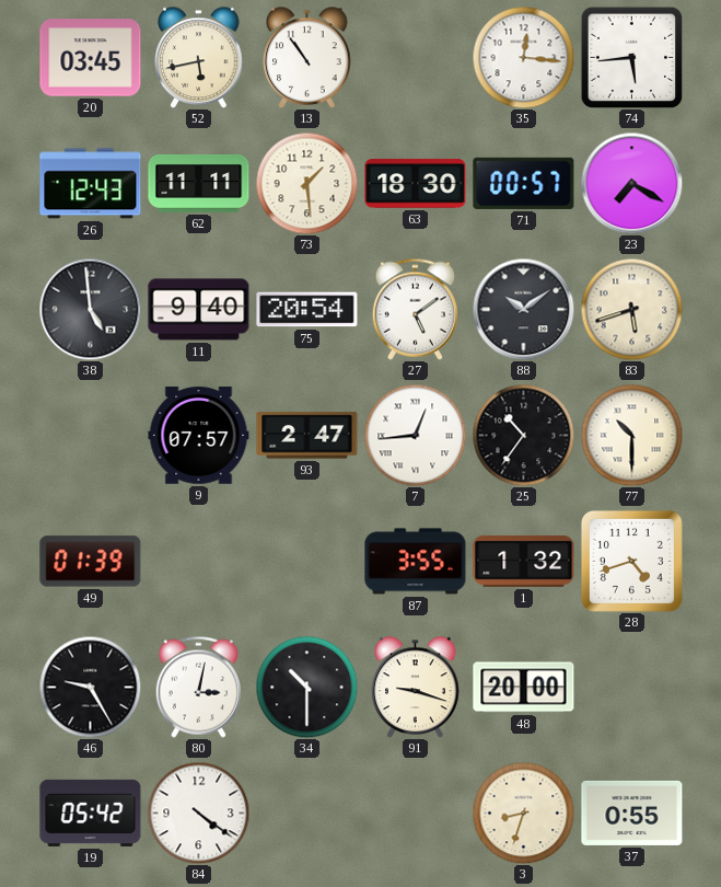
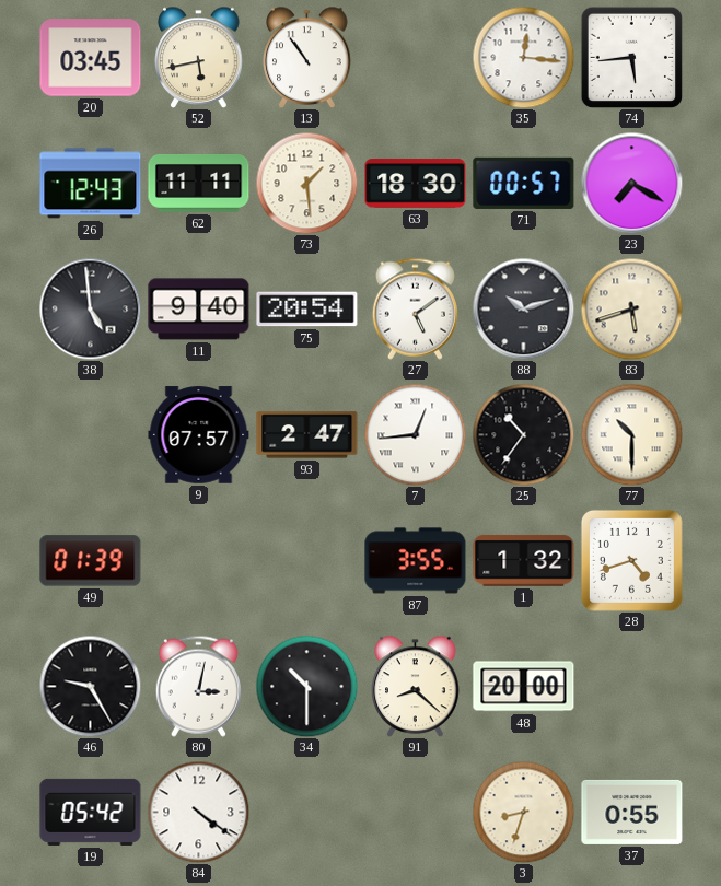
88: 10:09 -> 10:12
91: 9:18 -> 8:22
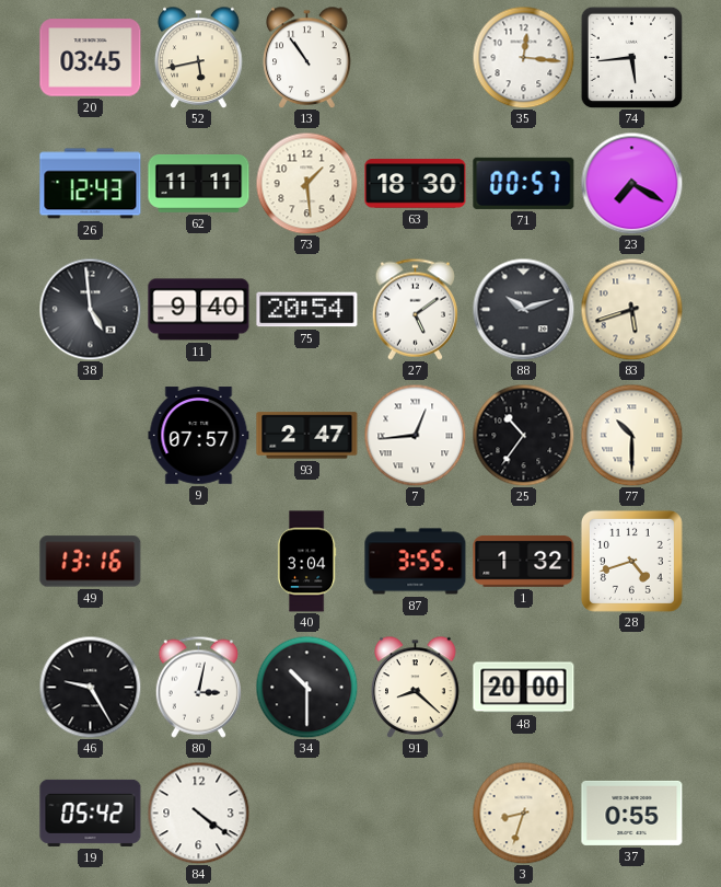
49: 01:39 -> 13:16
40: none -> 3:04
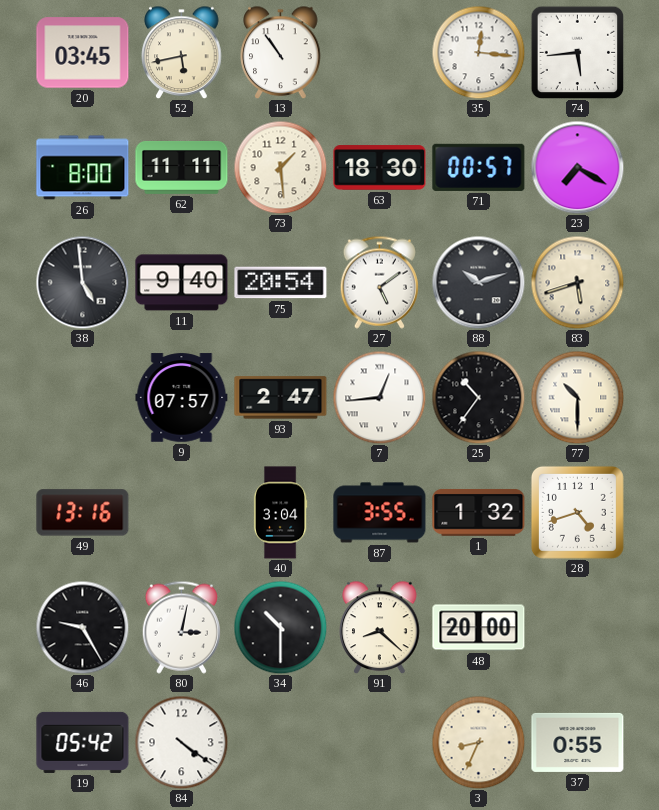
26: 12:43 -> 8:00
3: 8:33 -> 8:34
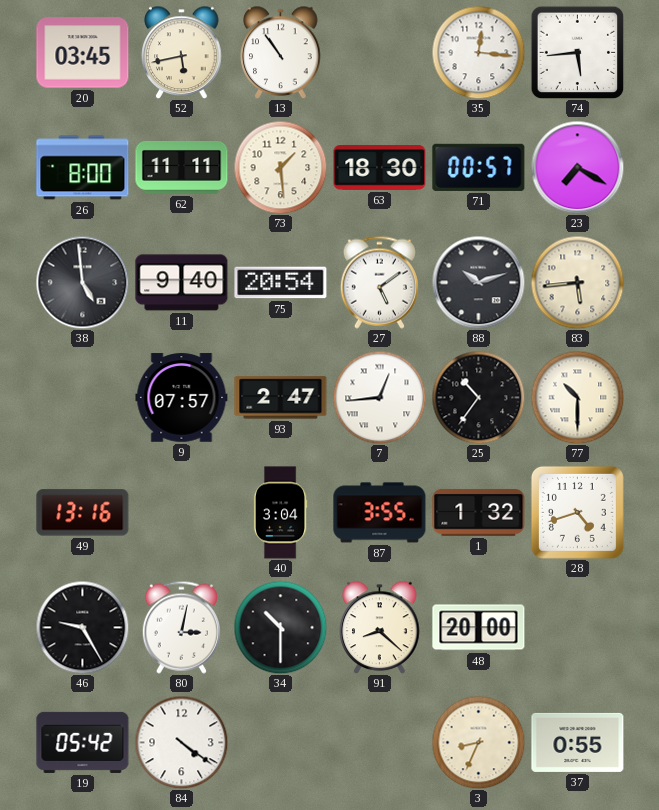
83: 5:42 -> 5:44
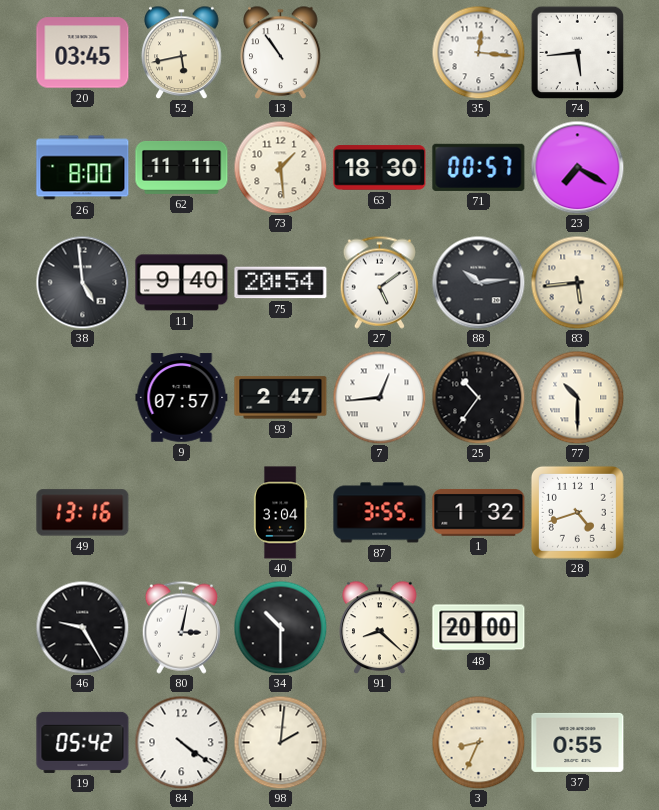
88: 10:12 -> 10:14
98: none -> 2:01
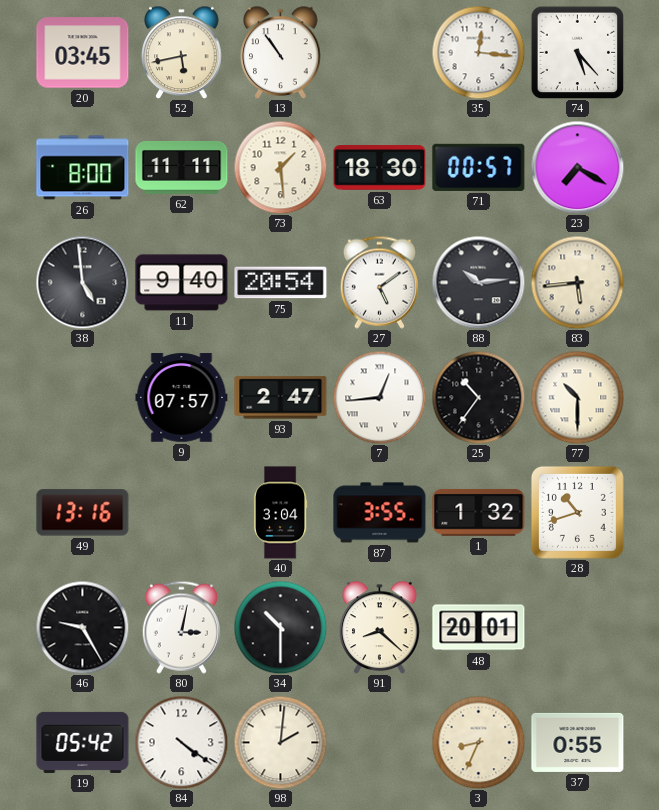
74: 5:44 -> 5:23
28: 4:42 -> 10:42
48: 20:00 -> 20:01
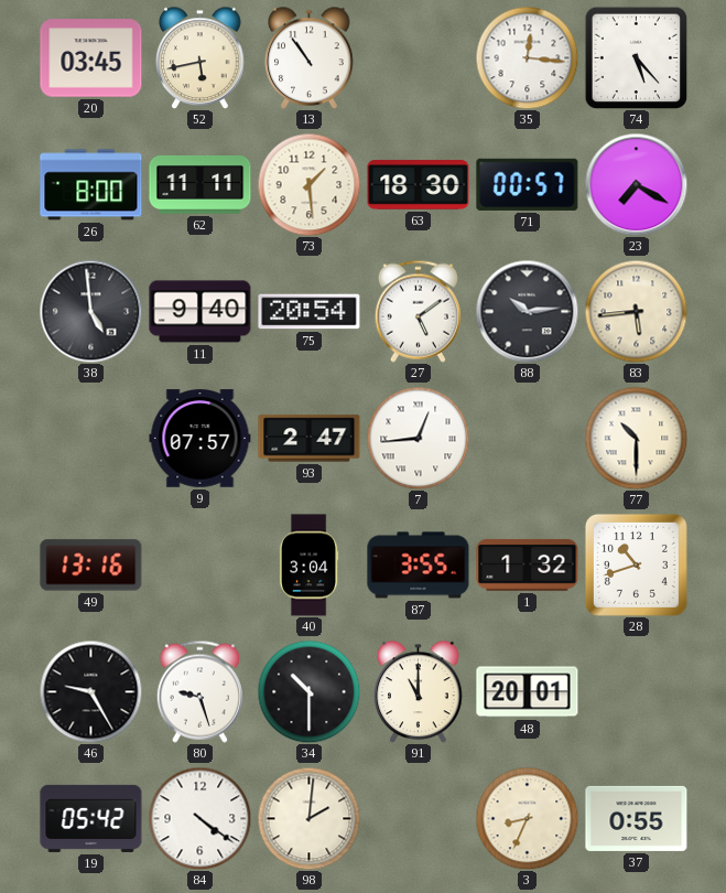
25: 10:36 -> none
80: 3:02 -> 9:27
91: 8:22 -> 11:00
